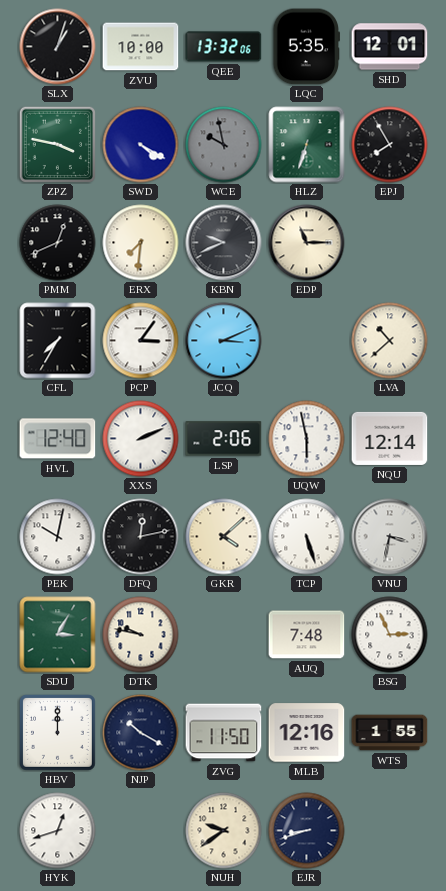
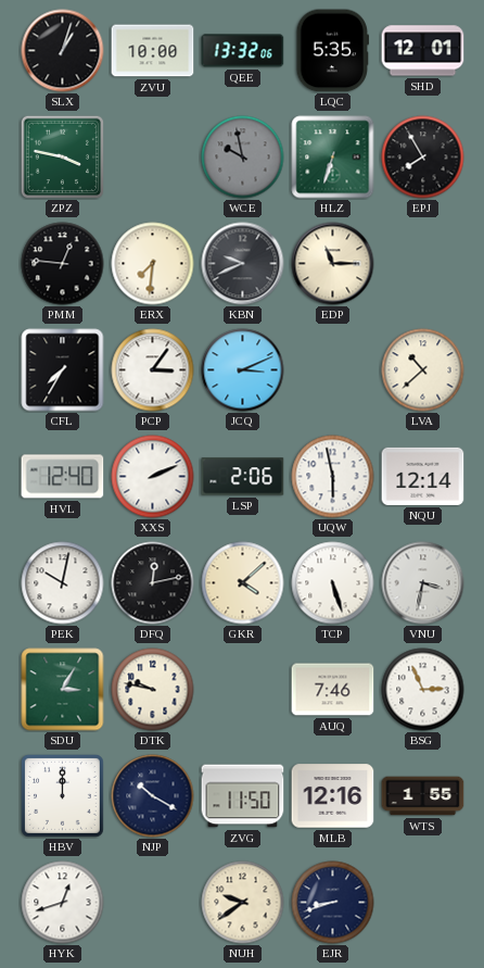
SWD: 4:20 -> none
PMM: 12:41 -> 12:46
AUQ: 7:48 -> 7:46
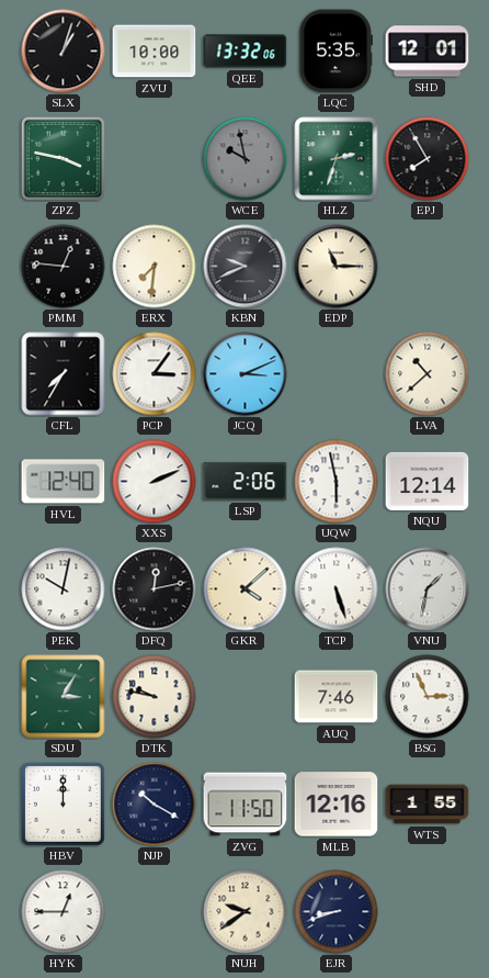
HLZ: 6:33 -> 2:33
VNU: 3:32 -> 1:32
HYK: 12:42 -> 12:45
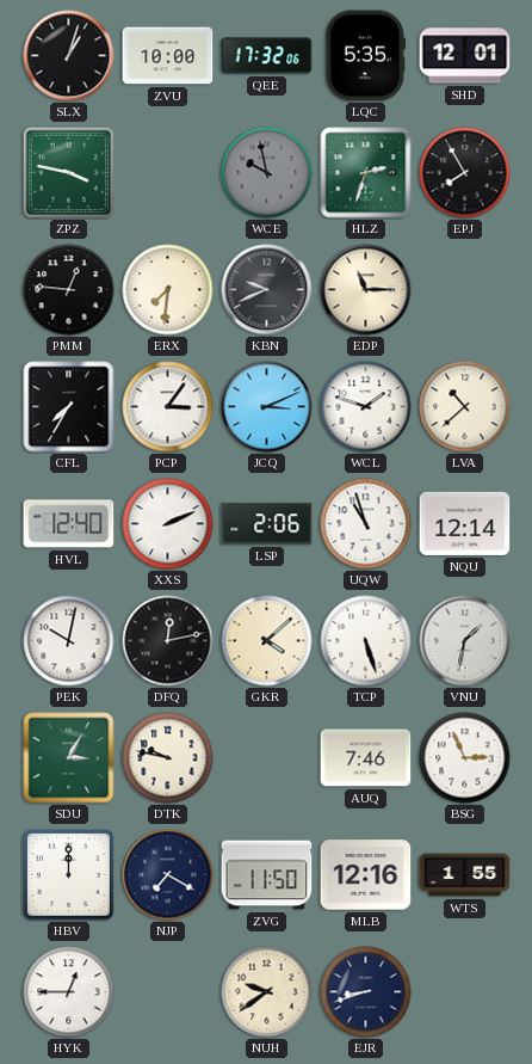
QEE: 13:32 -> 17:32
WCL: none -> 1:48
UQW: 5:58 -> 10:57
NJP: 10:20 -> 7:20
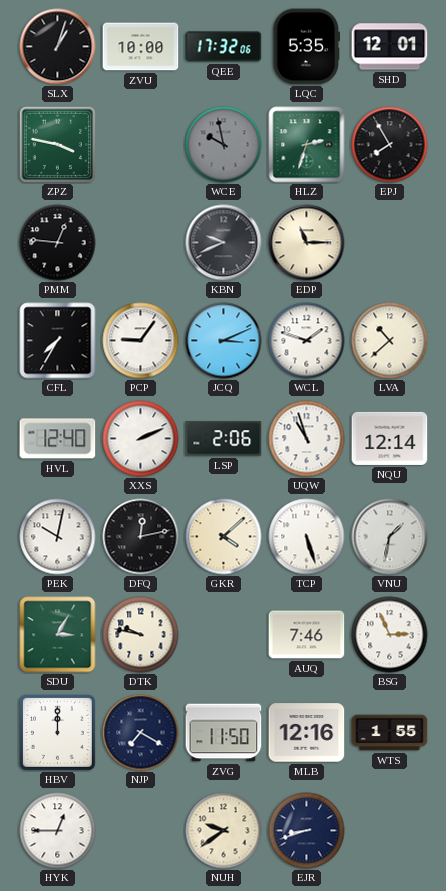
ERX: 7:31 -> none
PCP: 3:06 -> 9:06
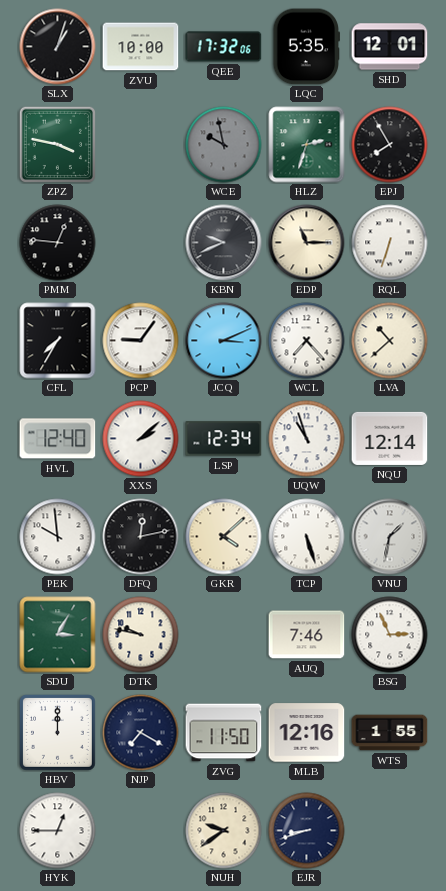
RQL: none -> 6:33
WCL: 1:48 -> 7:23
XXS: 2:11 -> 2:08
LSP: 2:06 -> 12:34
PEK: 10:02 -> 9:59
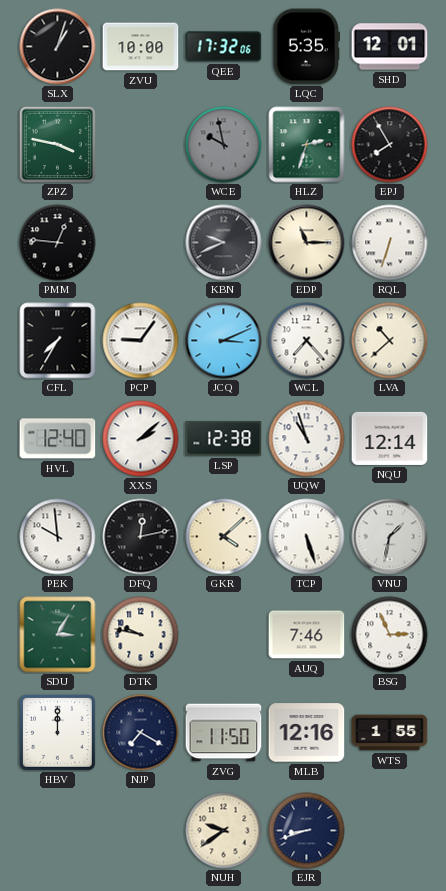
LSP: 12:34 -> 12:38
HYK: 12:45 -> none
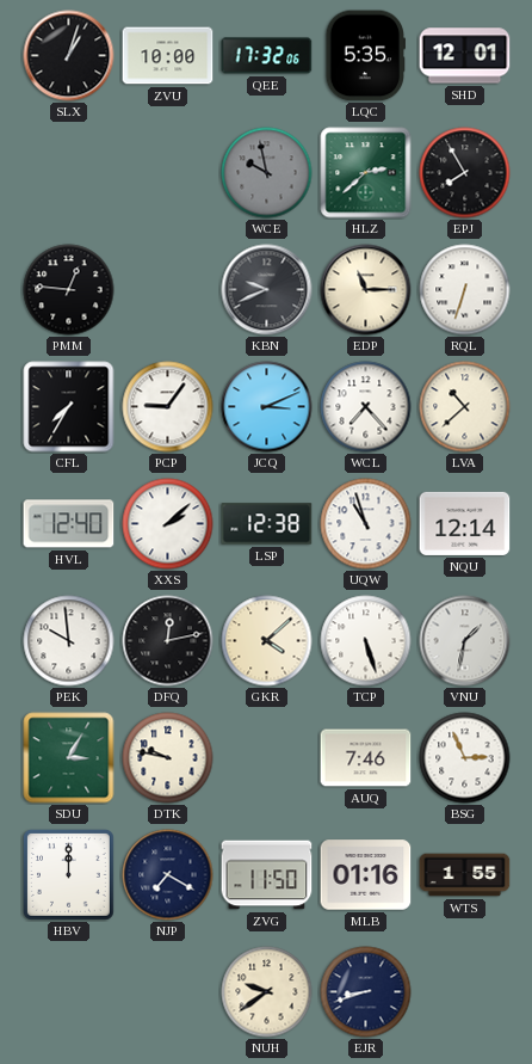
ZPZ: 3:47 -> none
HLZ: 2:33 -> 2:38
MLB: 12:16 -> 01:16
